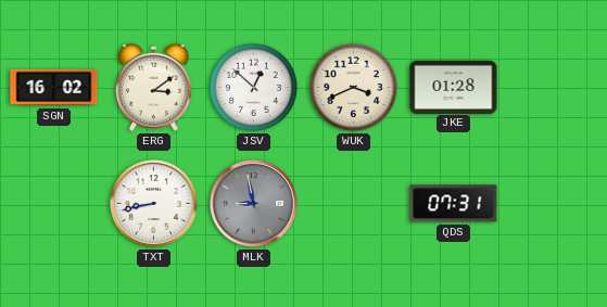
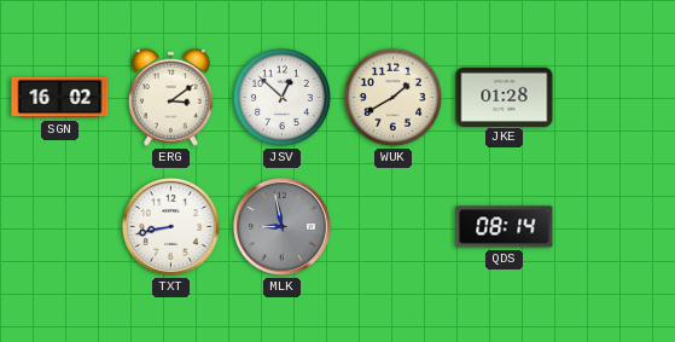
WUK: 3:41 -> 1:40
QDS: 07:31 -> 08:14
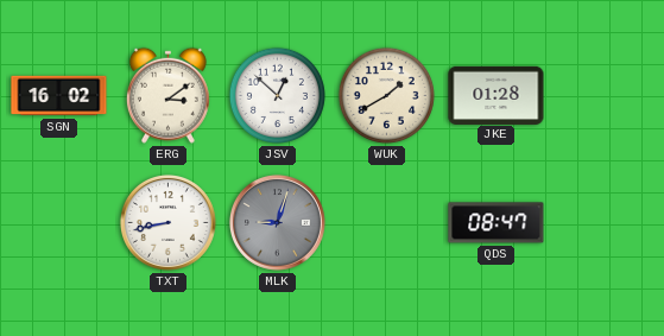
MLK: 8:58 -> 9:03
QDS: 08:14 -> 08:47
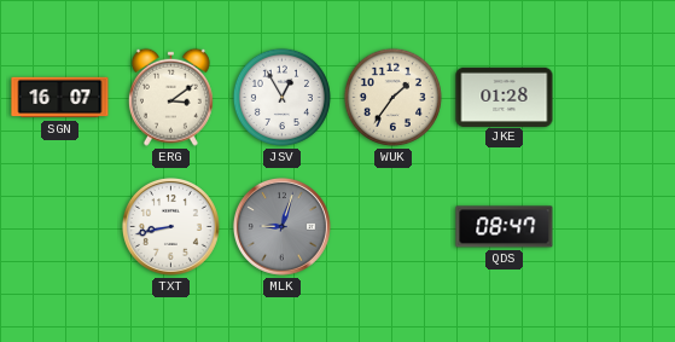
SGN: 16:02 -> 16:07
JSV: 12:52 -> 12:55
WUK: 1:40 -> 1:36
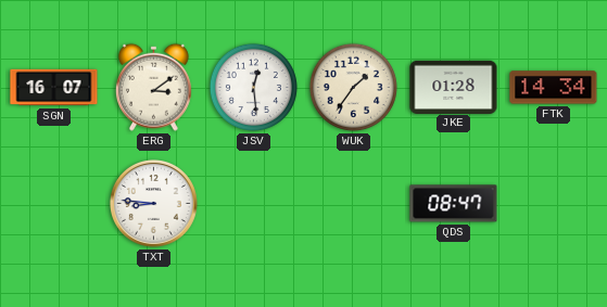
JSV: 12:55 -> 12:29
FTK: none -> 14:34
TXT: 8:43 -> 8:46
MLK: 9:03 -> none
